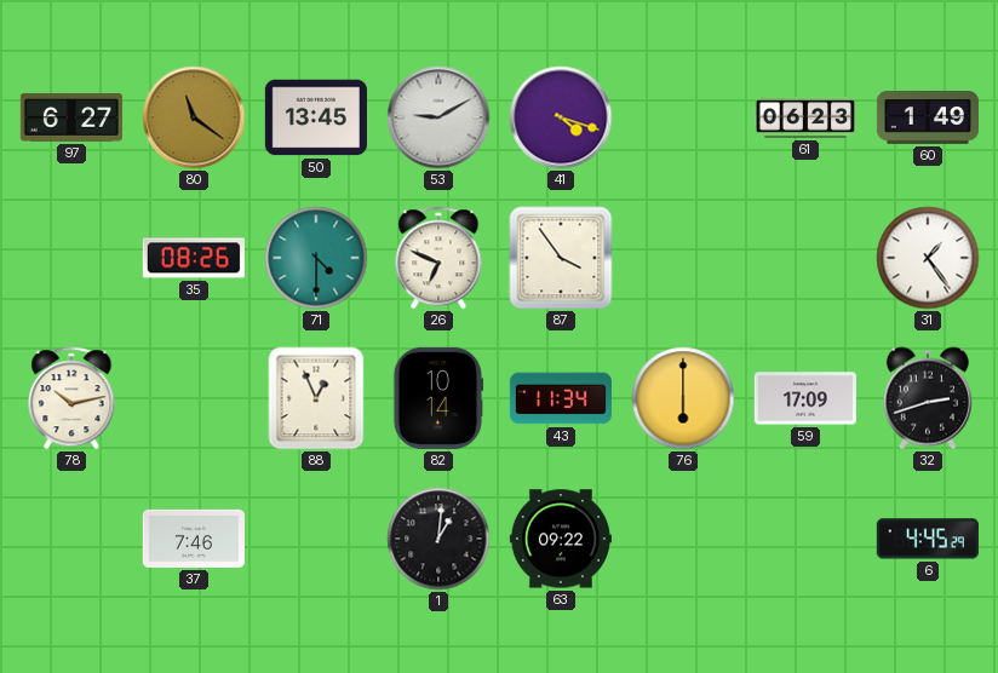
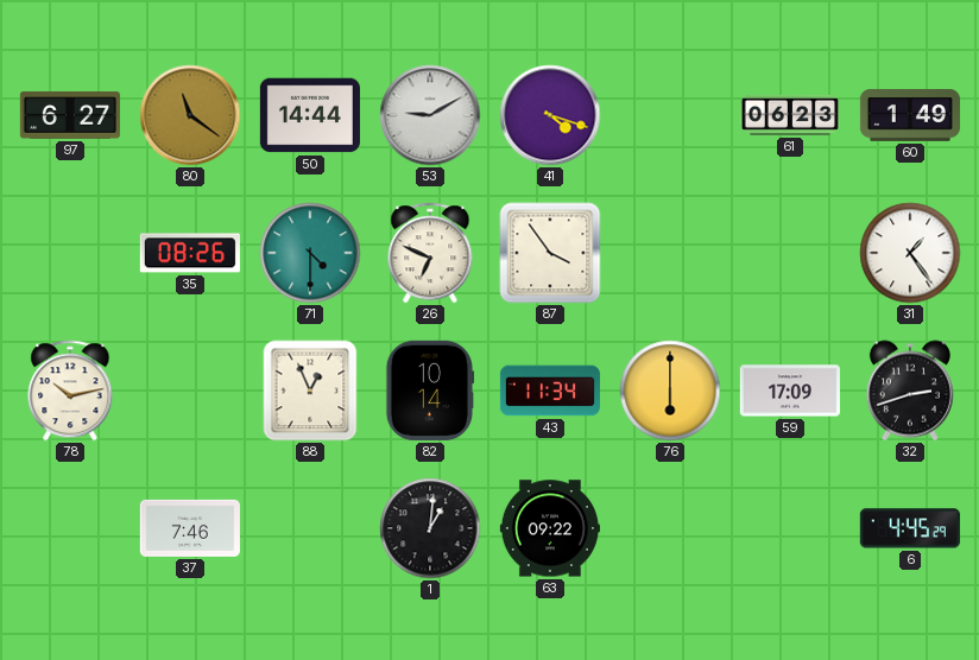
50: 13:45 -> 14:44
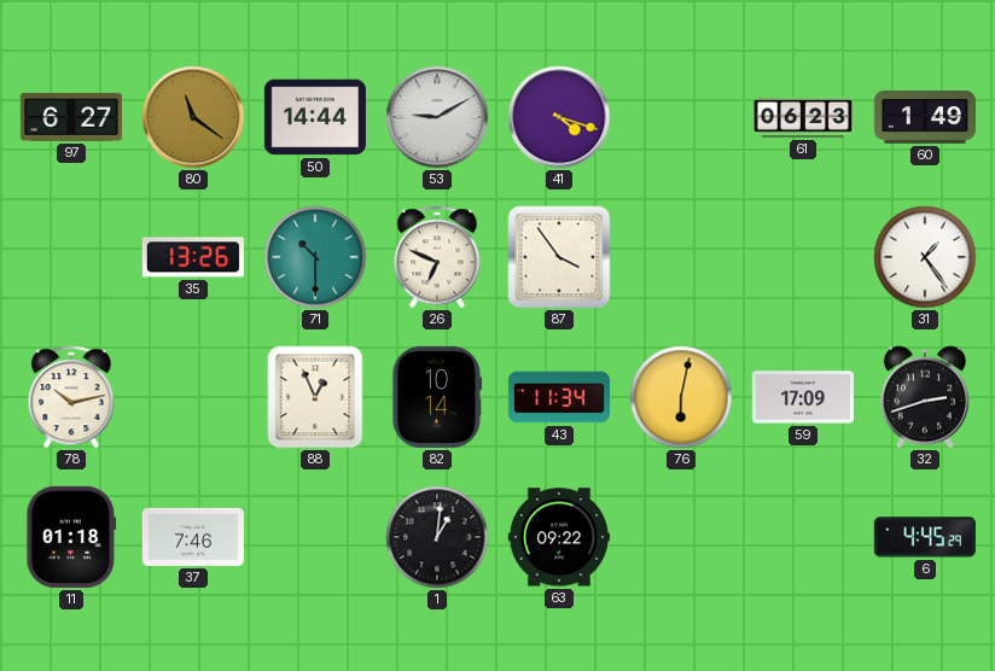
35: 08:26 -> 13:26
71: 4:30 -> 10:30
76: 6:00 -> 6:02
11: none -> 01:18
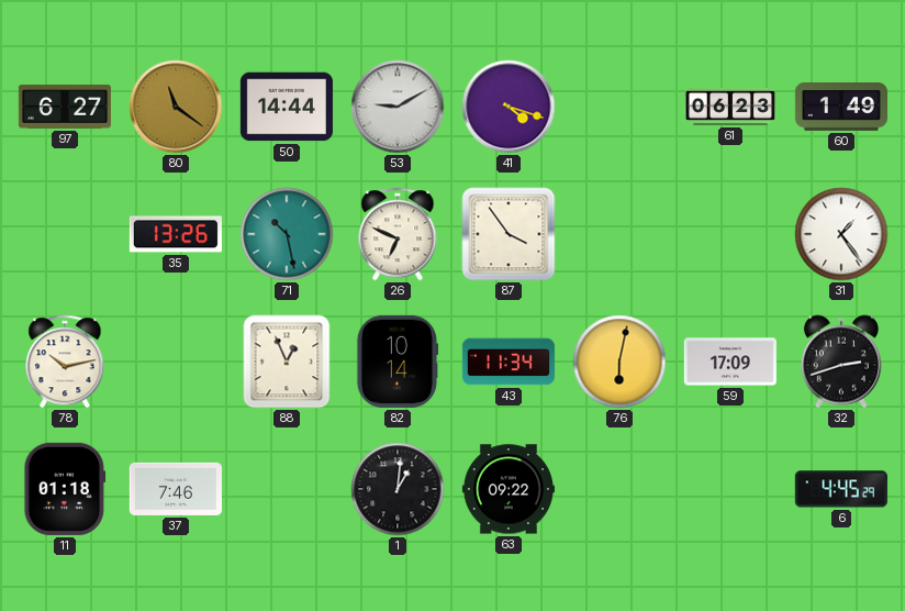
71: 10:30 -> 10:28
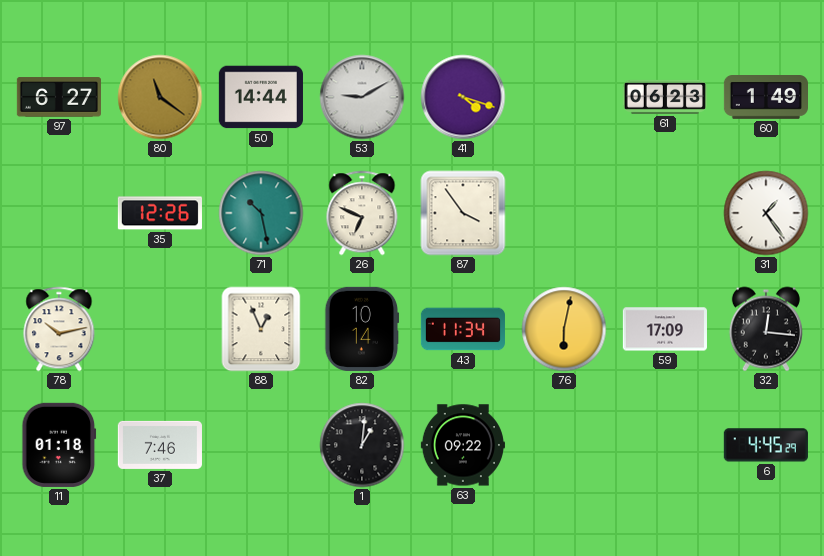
35: 13:26 -> 12:26
32: 2:42 -> 12:16
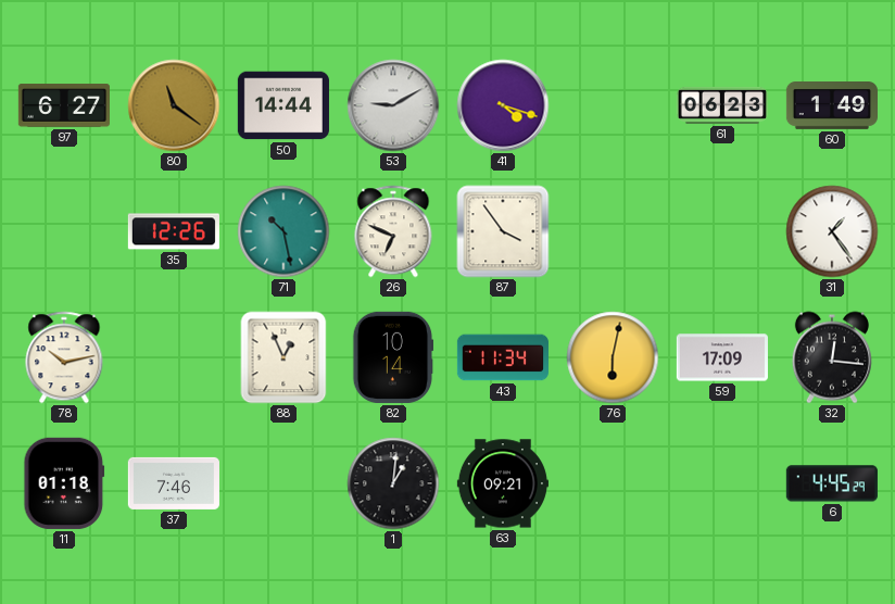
63: 09:22 -> 09:21
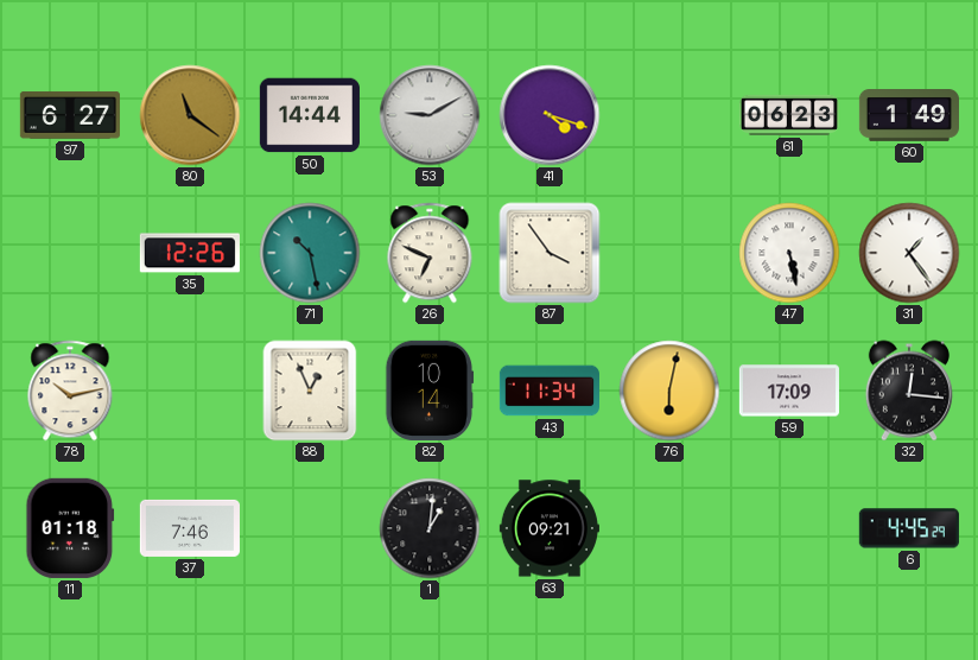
47: none -> 5:28
